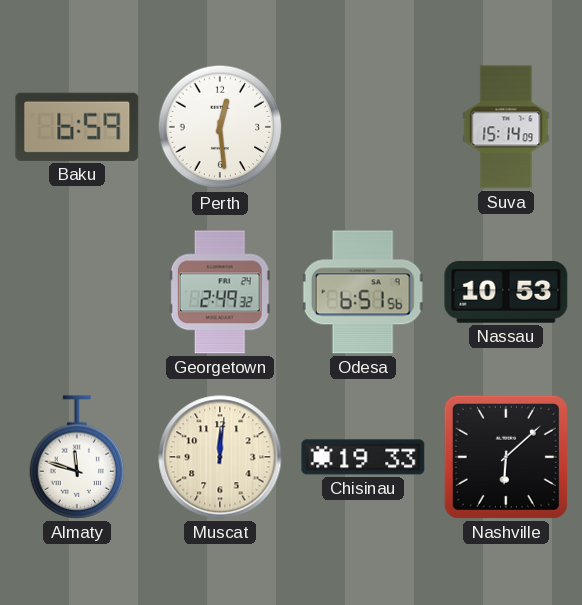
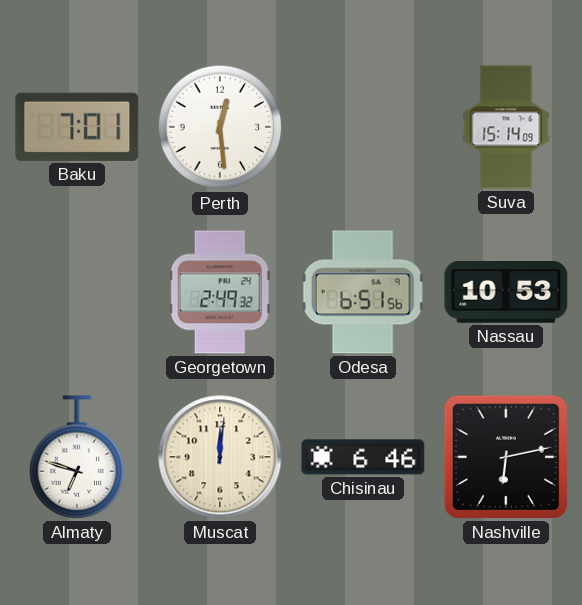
Baku: 6:59 -> 7:01
Almaty: 11:48 -> 6:48
Chisinau: 19:33 -> 6:46
Nashville: 6:08 -> 6:13
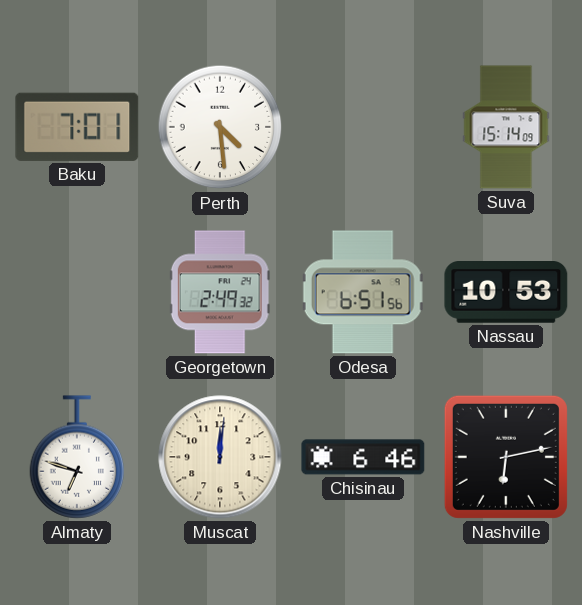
Perth: 12:29 -> 4:29
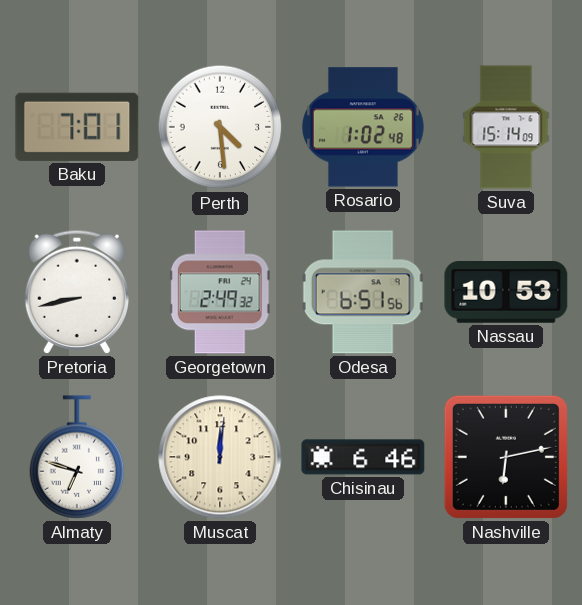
Rosario: none -> 1:02
Pretoria: none -> 8:43
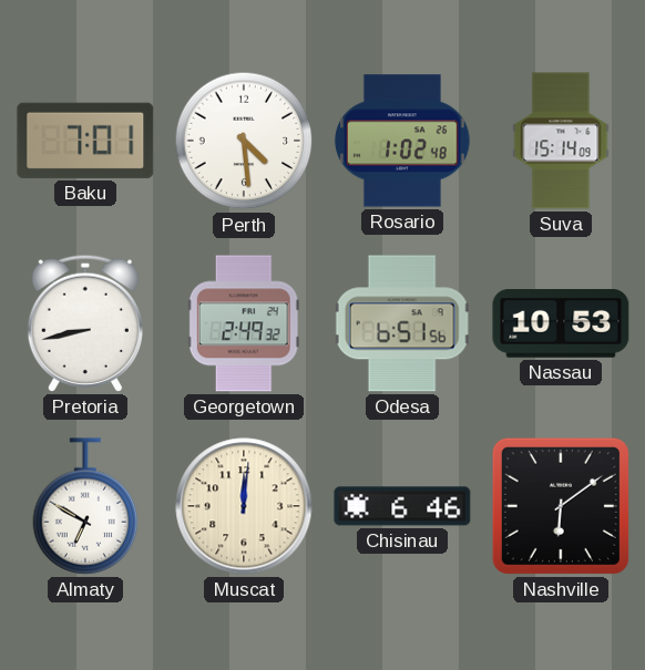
Almaty: 6:48 -> 6:50
Nashville: 6:13 -> 6:09
